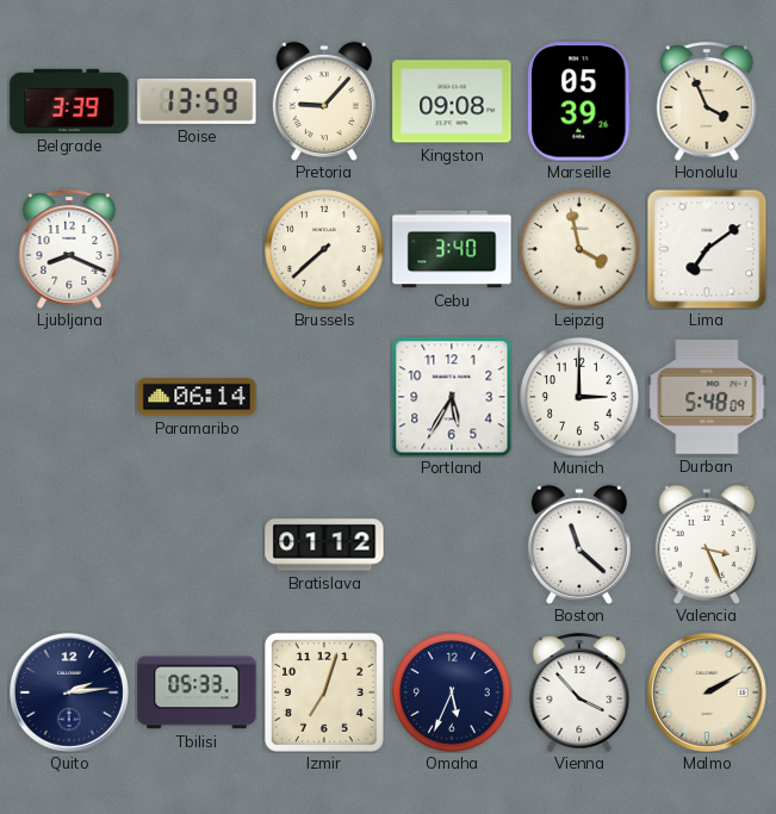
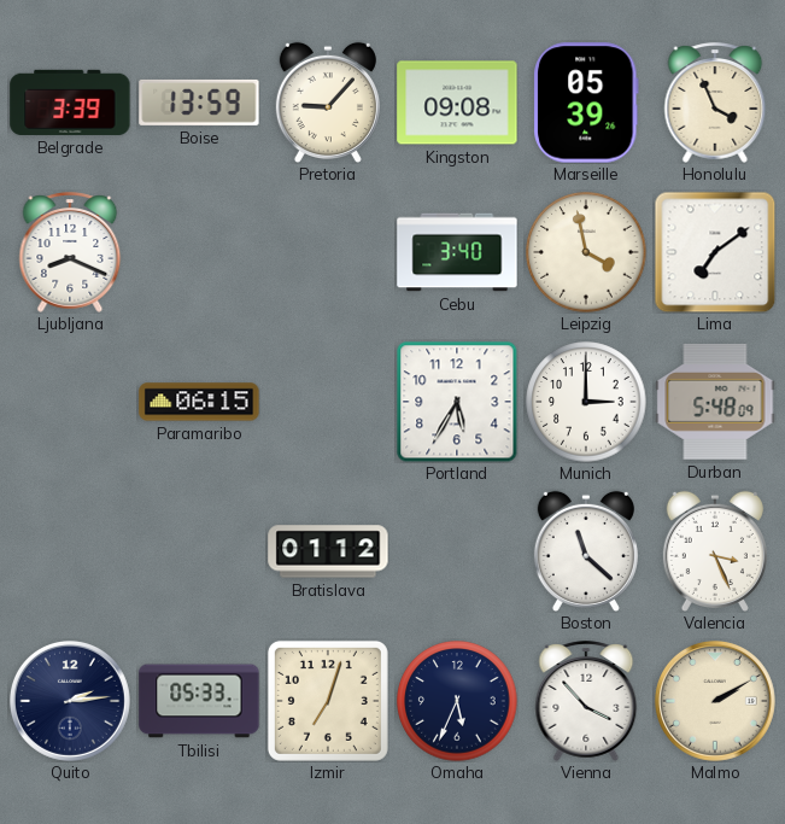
Brussels: 7:38 -> none
Paramaribo: 06:14 -> 06:15
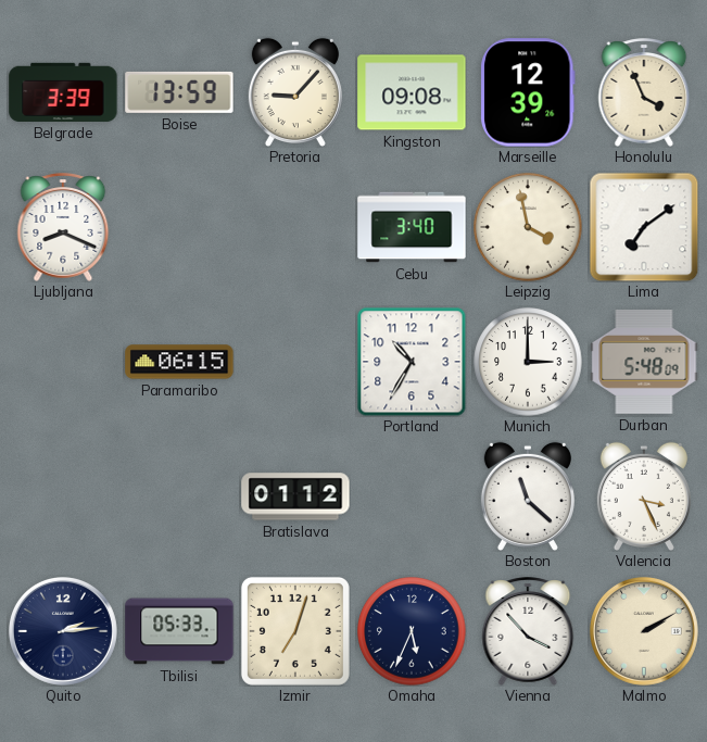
Marseille: 05:39 -> 12:39
Portland: 5:35 -> 10:35
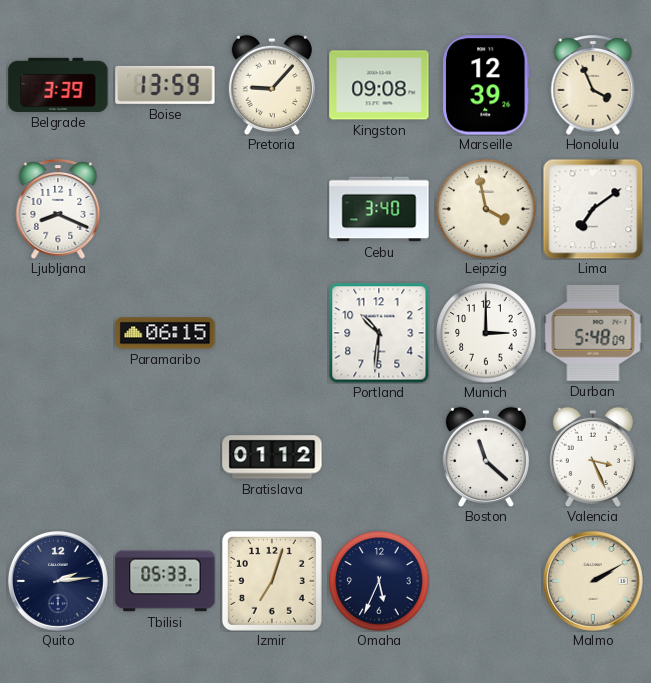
Portland: 10:35 -> 10:31
Vienna: 3:53 -> none
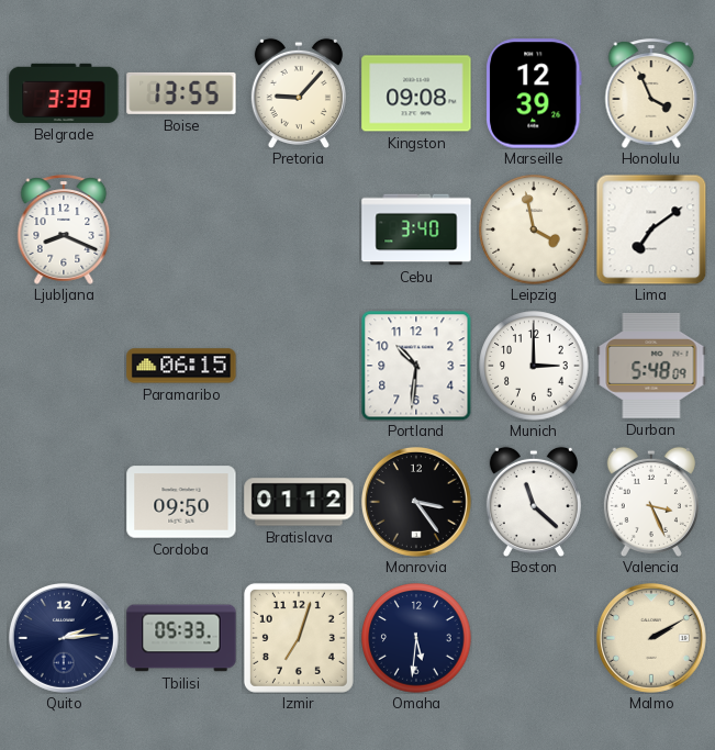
Boise: 13:59 -> 13:55
Cordoba: none -> 09:50
Monrovia: none -> 3:24
Omaha: 5:34 -> 5:31
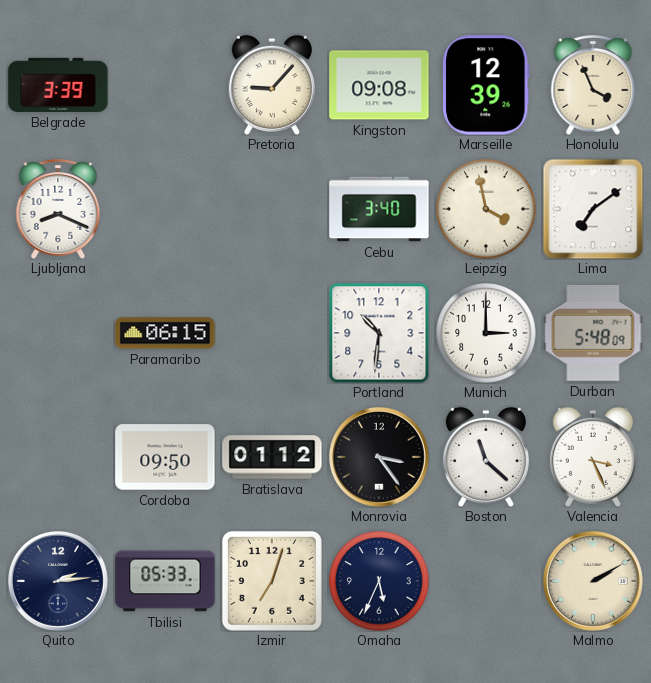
Boise: 13:55 -> none
Omaha: 5:31 -> 5:34
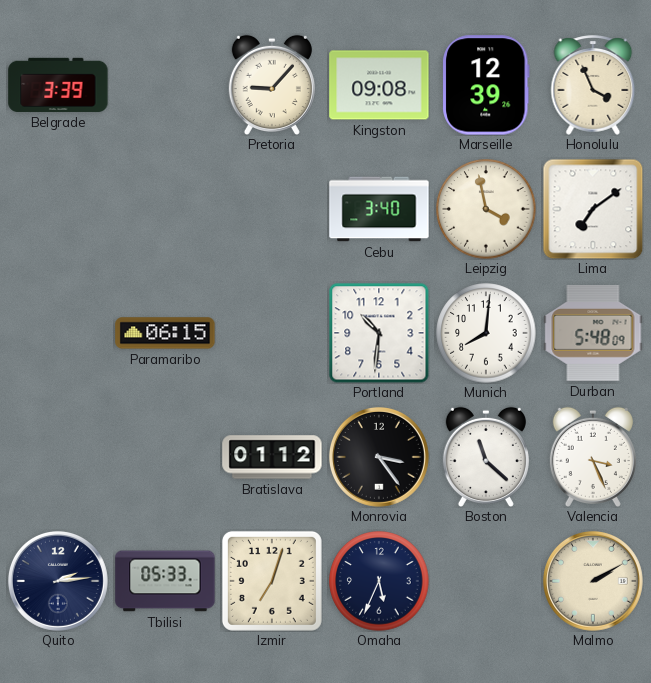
Ljubljana: 8:19 -> none
Munich: 3:00 -> 8:01
Cordoba: 09:50 -> none
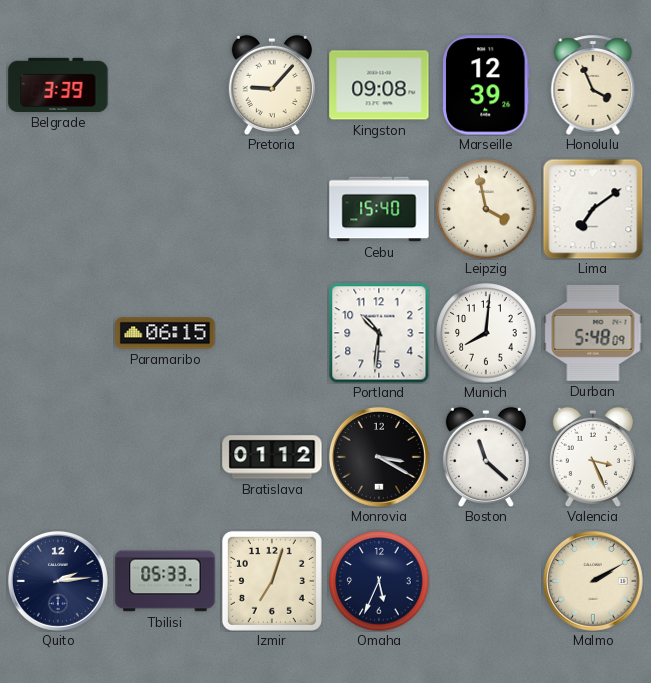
Cebu: 3:40 -> 15:40
Monrovia: 3:24 -> 3:20
